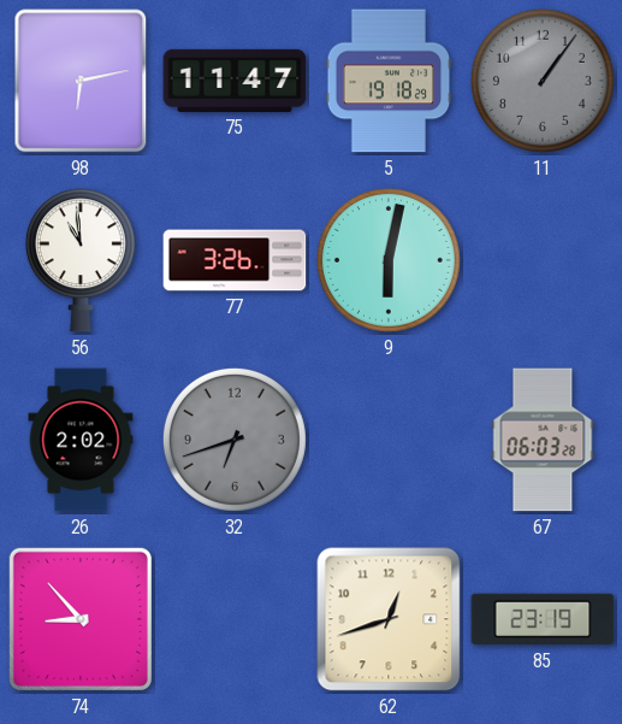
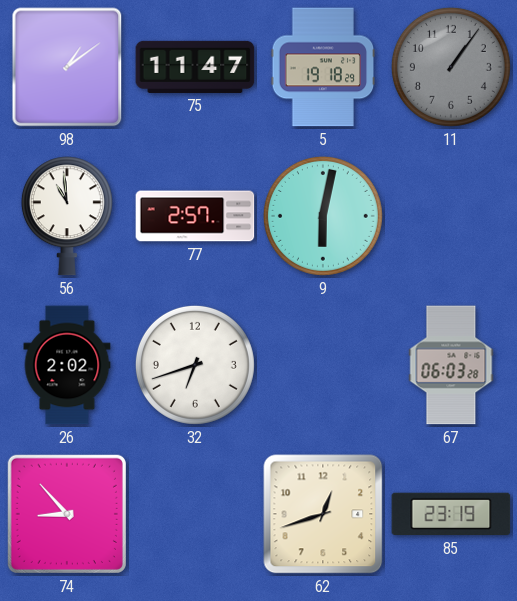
98: 6:13 -> 1:09
77: 3:26 -> 2:57
32 dial: grey -> white
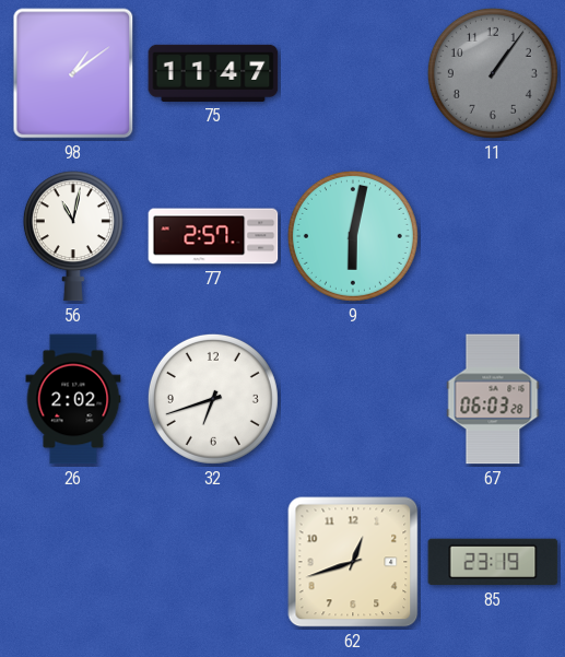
5: 19:18 -> none
56: 10:59 -> 11:02
74: 8:53 -> none
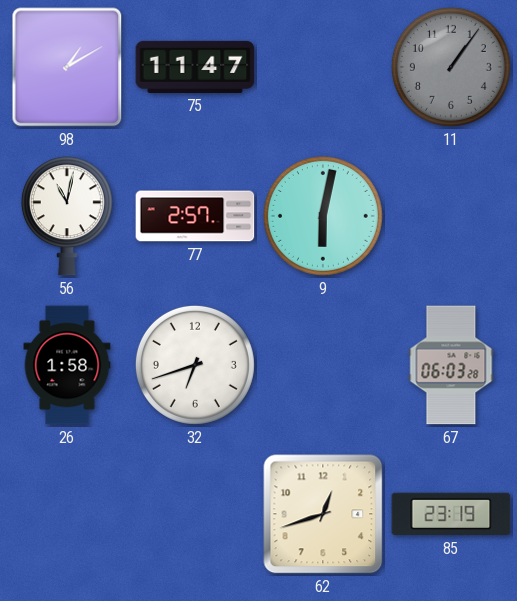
98: 1:09 -> 1:10
26: 2:02 -> 1:58
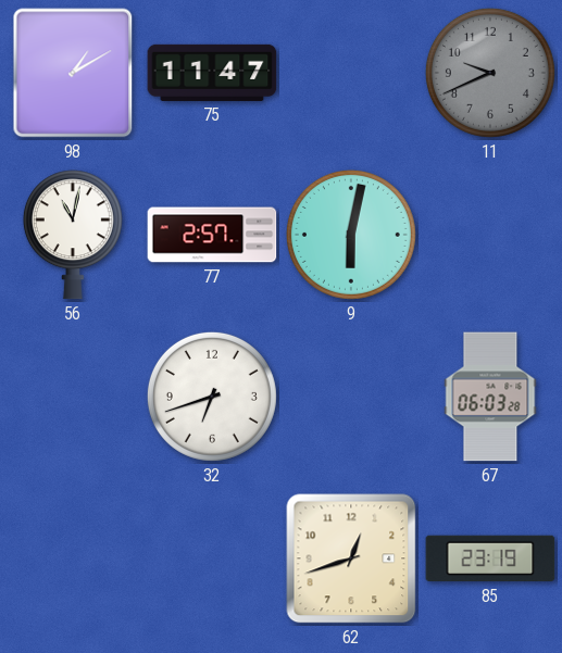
11: 1:06 -> 9:41
26: 1:58 -> none
